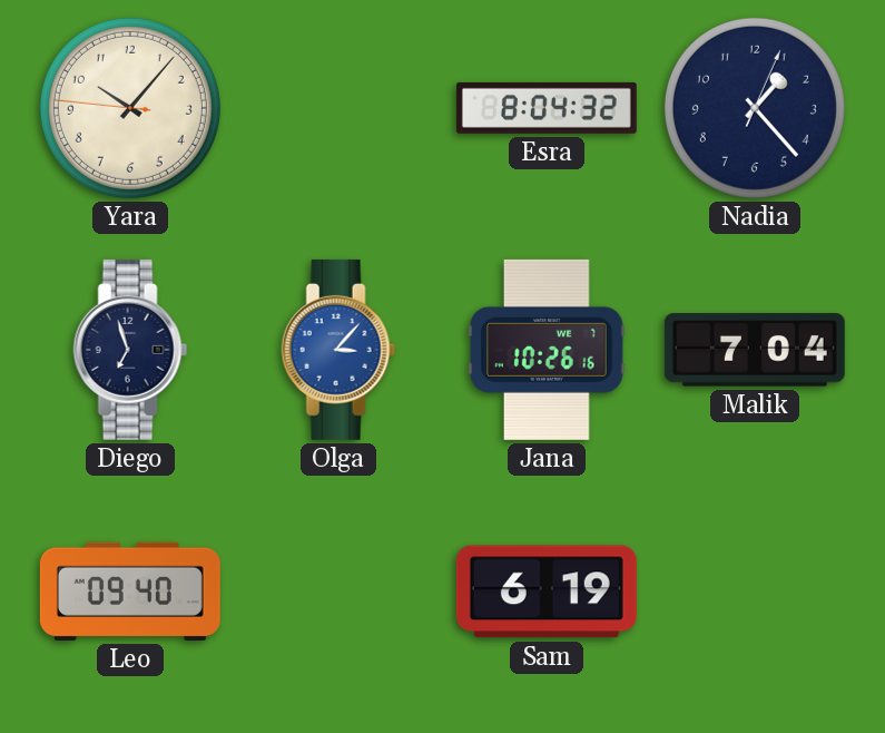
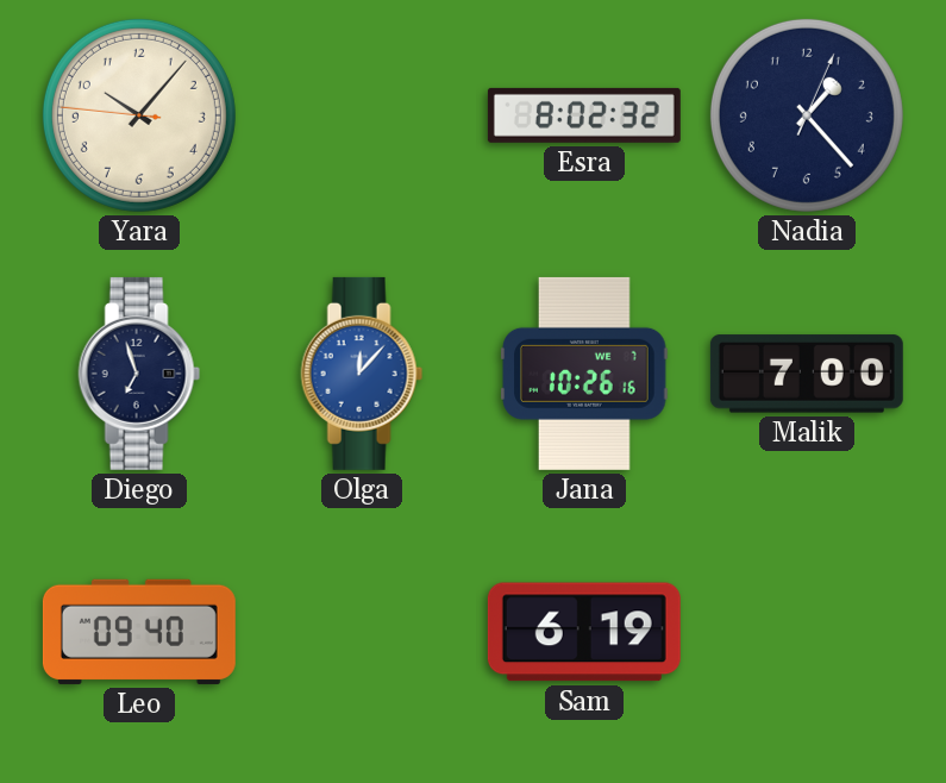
Esra: 8:04 -> 8:02
Olga: 3:07 -> 12:07
Malik: 7:04 -> 7:00
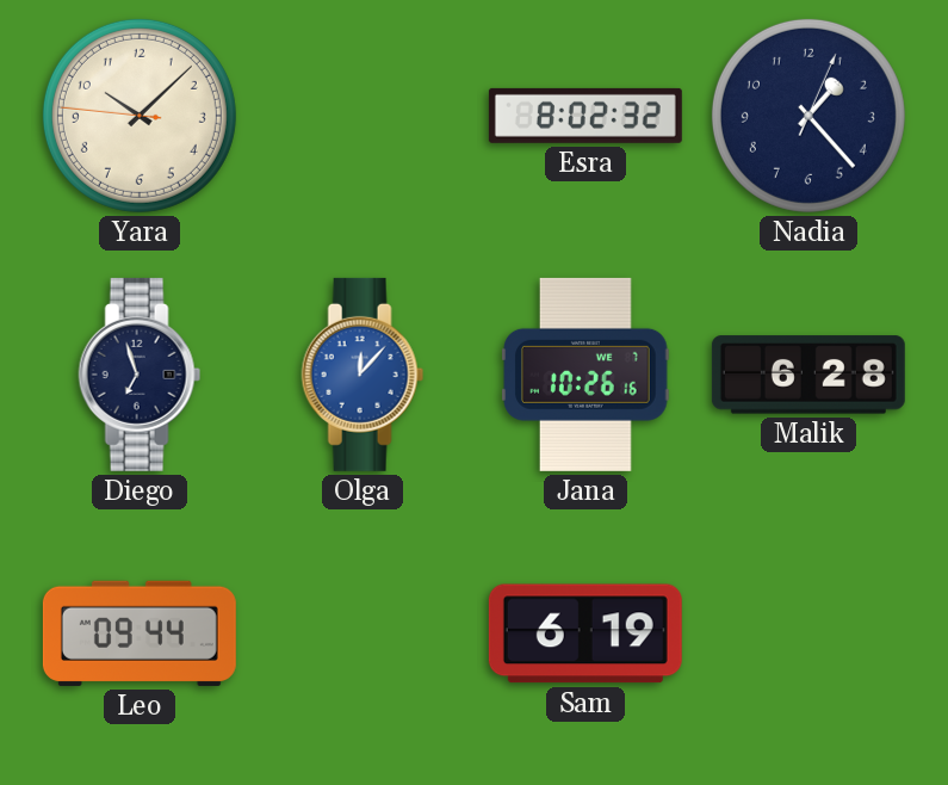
Yara: 10:06 -> 10:07
Malik: 7:00 -> 6:28
Leo: 09:40 -> 09:44
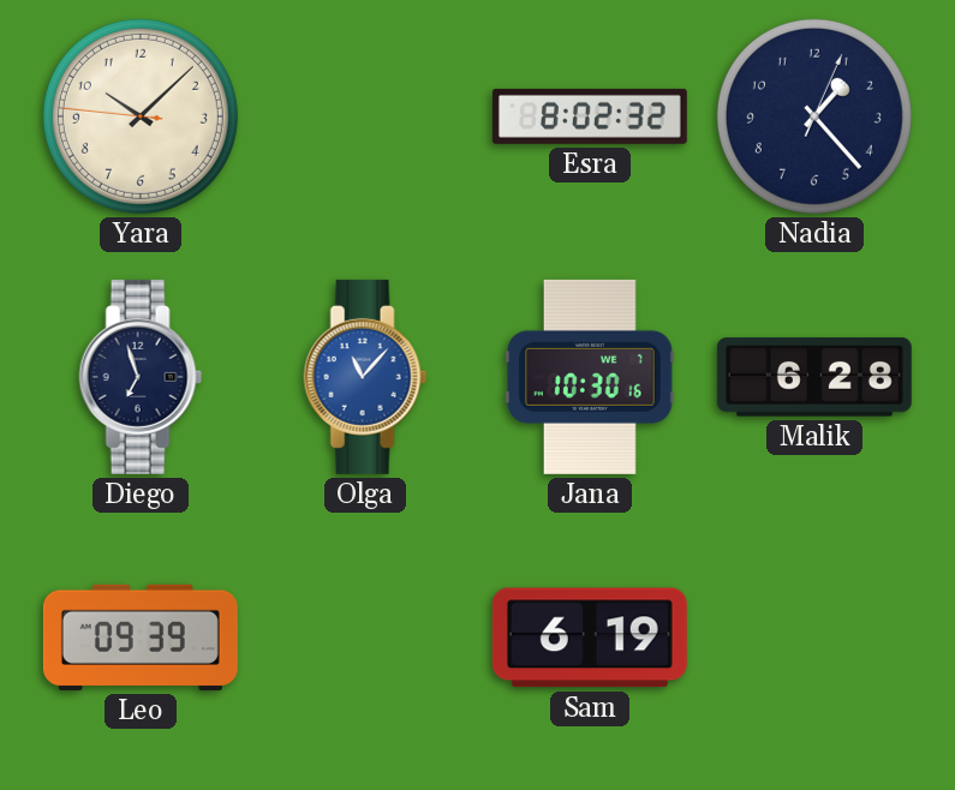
Olga: 12:07 -> 11:07
Jana: 10:26 -> 10:30
Leo: 09:44 -> 09:39
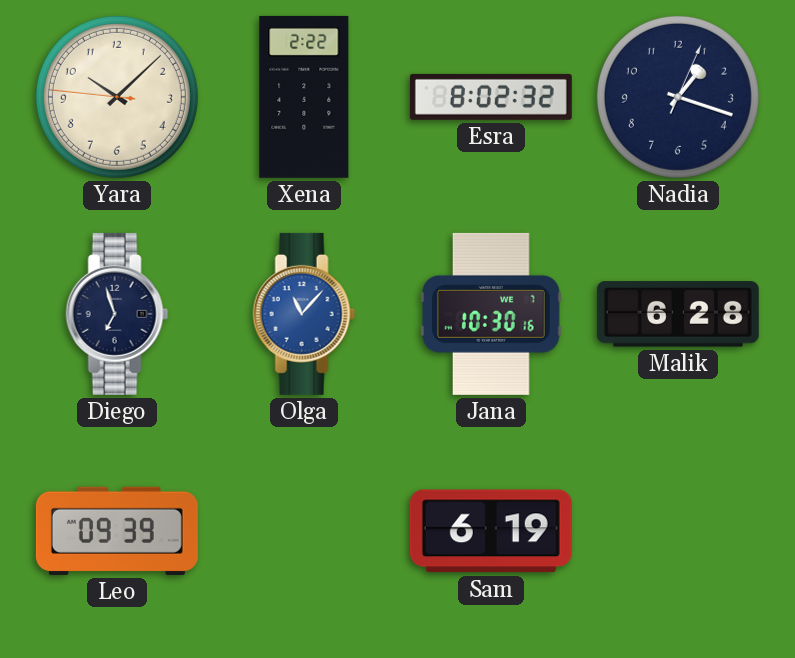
Xena: none -> 2:22
Nadia: 1:23 -> 1:18
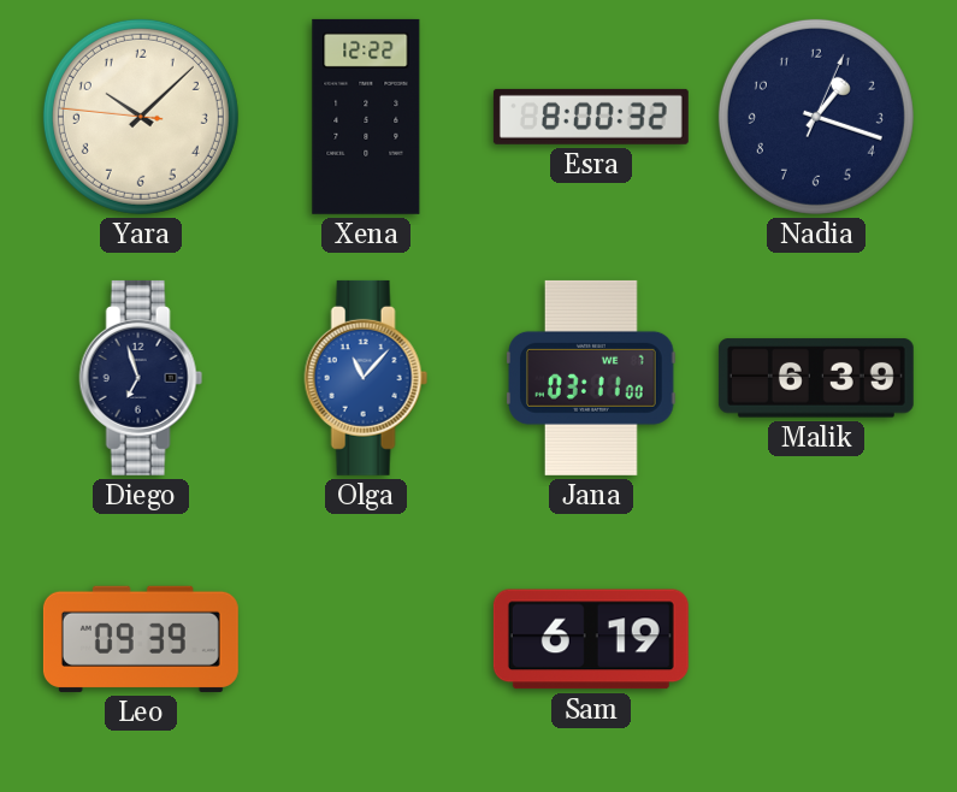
Xena: 2:22 -> 12:22
Esra: 8:02 -> 8:00
Jana: 10:30 -> 03:11
Malik: 6:28 -> 6:39
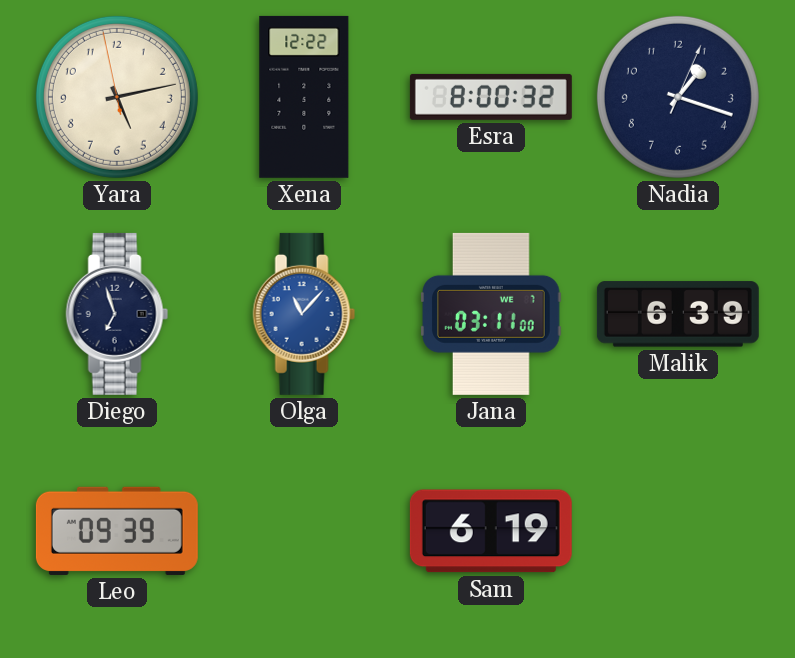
Yara: 10:07 -> 5:12
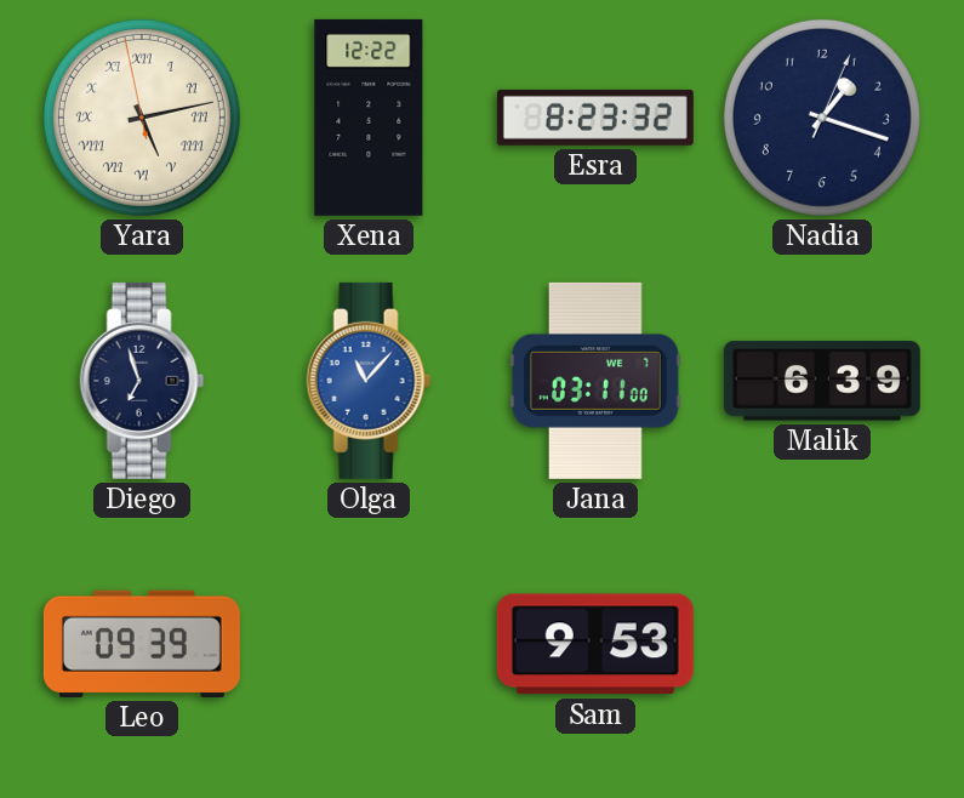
Yara numerals: Arabic -> Roman
Esra: 8:00 -> 8:23
Sam: 6:19 -> 9:53
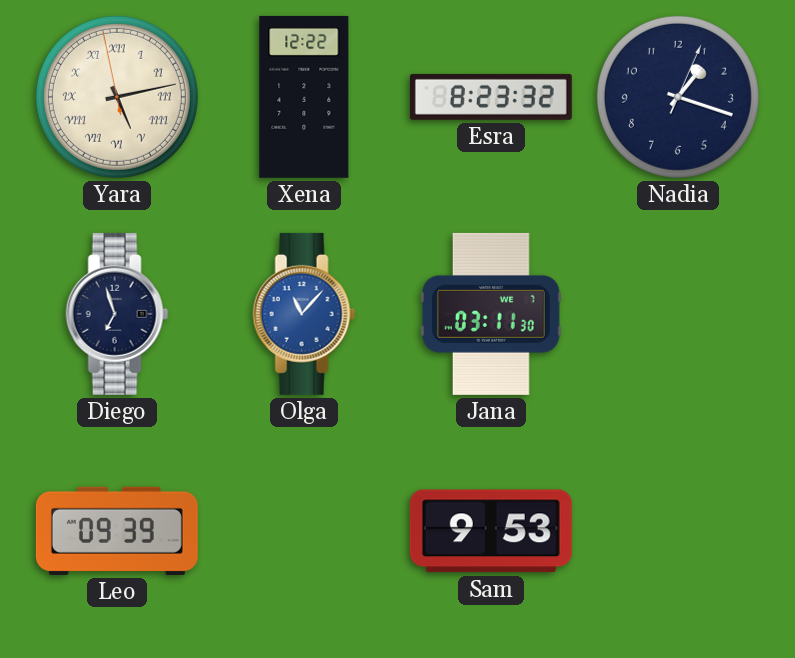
Jana: 03:11:00 -> 03:11:30
Malik: 6:39 -> none
